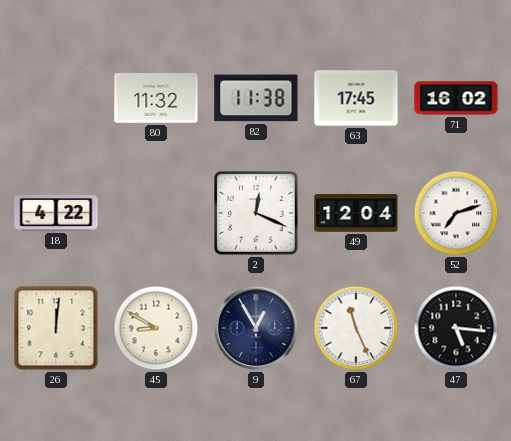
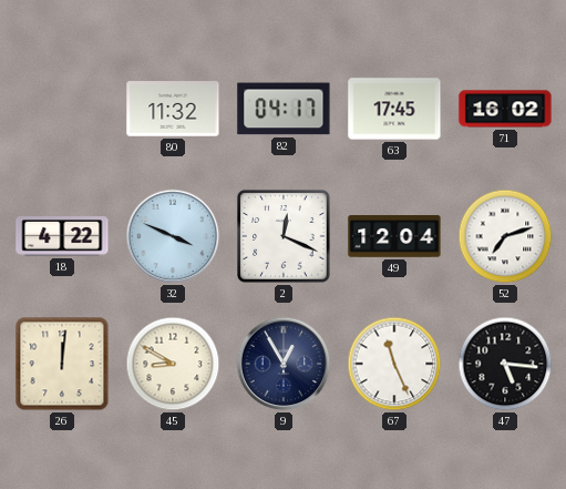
82: 11:38 -> 04:17
32: none -> 3:49
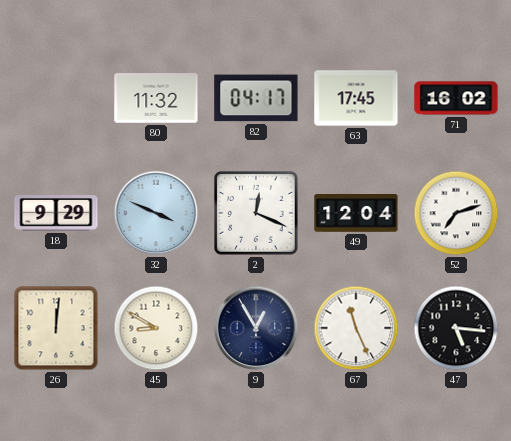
18: 4:22 -> 9:29
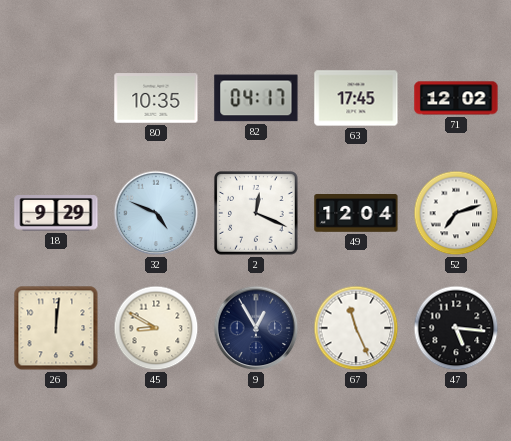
80: 11:32 -> 10:35
71: 16:02 -> 12:02
32: 3:49 -> 4:49
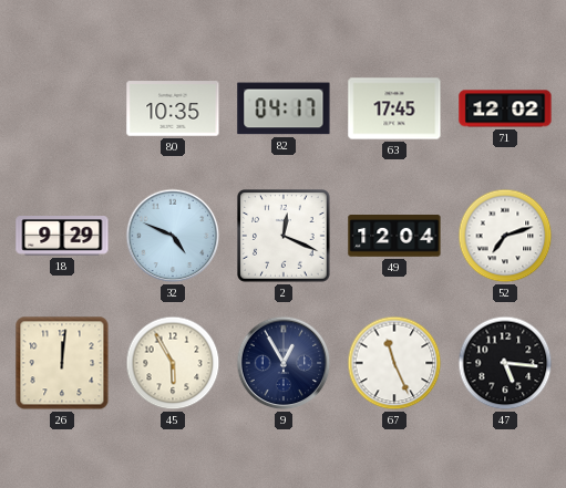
45: 8:50 -> 5:55
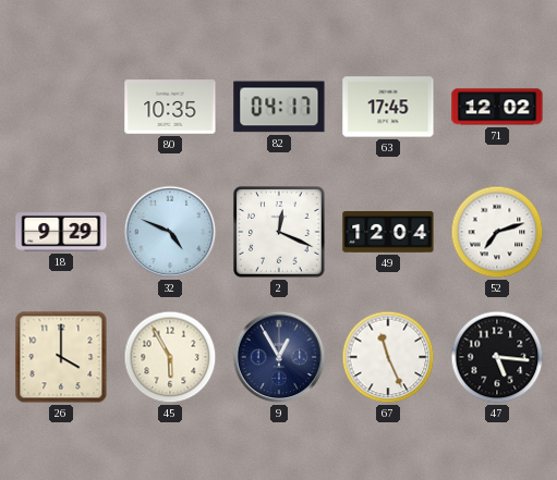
26: 12:01 -> 4:00
